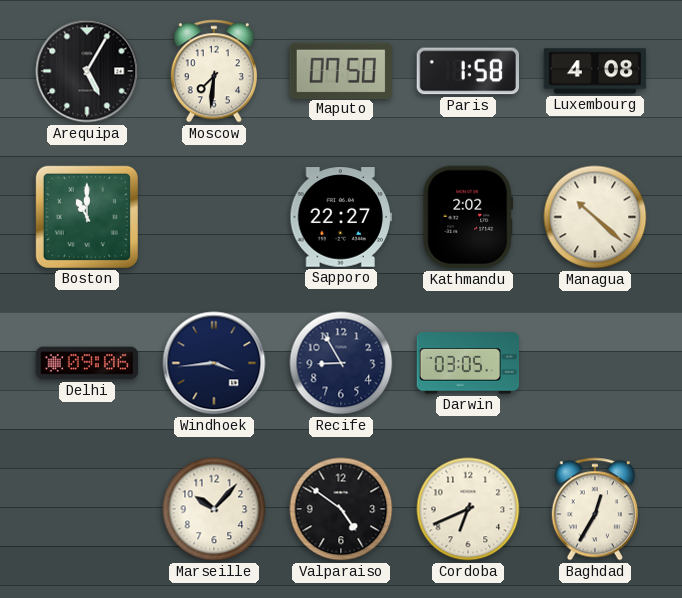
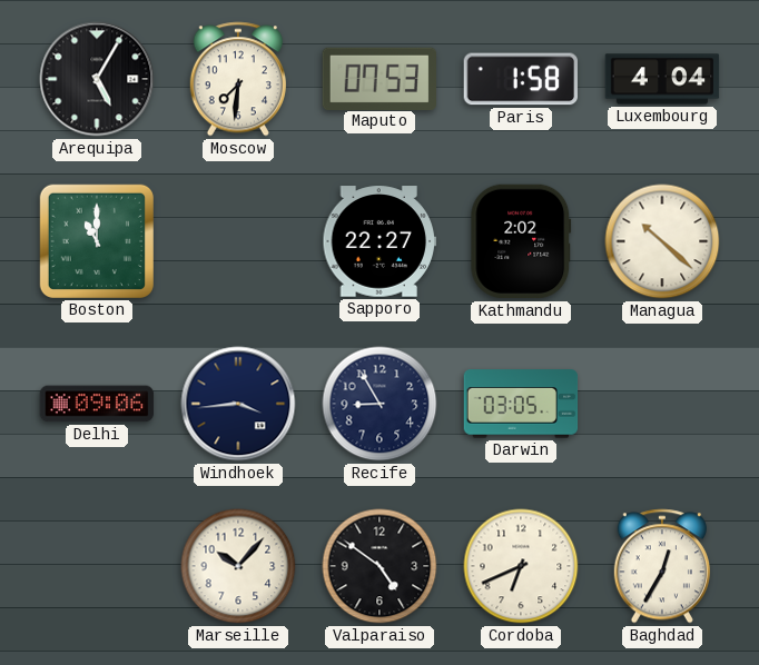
Maputo: 07:50 -> 07:53
Luxembourg: 4:08 -> 4:04
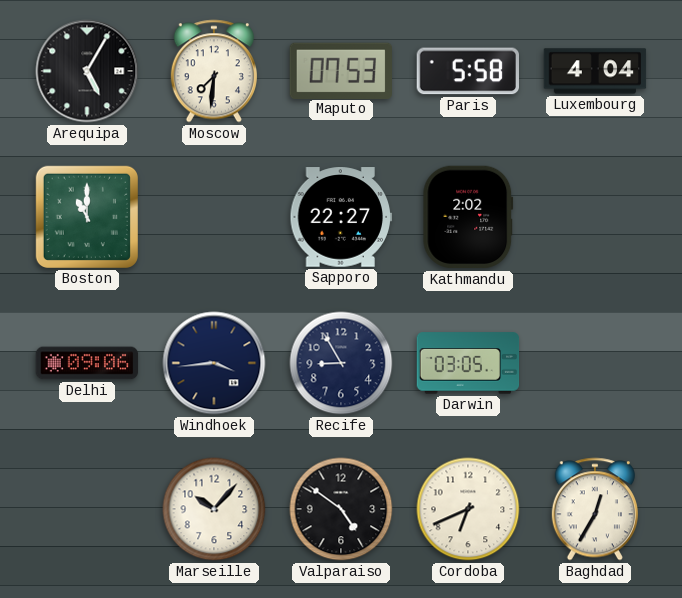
Paris: 1:58 -> 5:58
Managua: 10:22 -> none
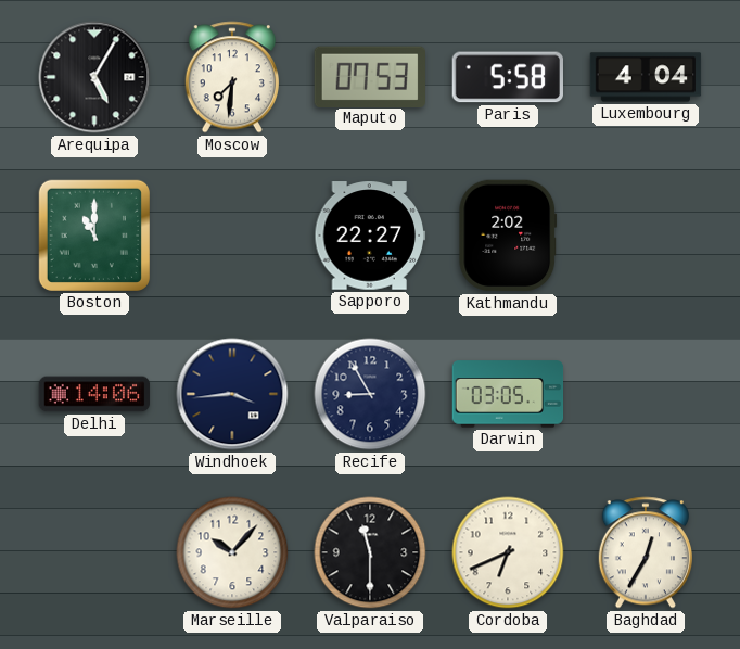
Delhi: 09:06 -> 14:06
Valparaiso: 4:51 -> 11:30
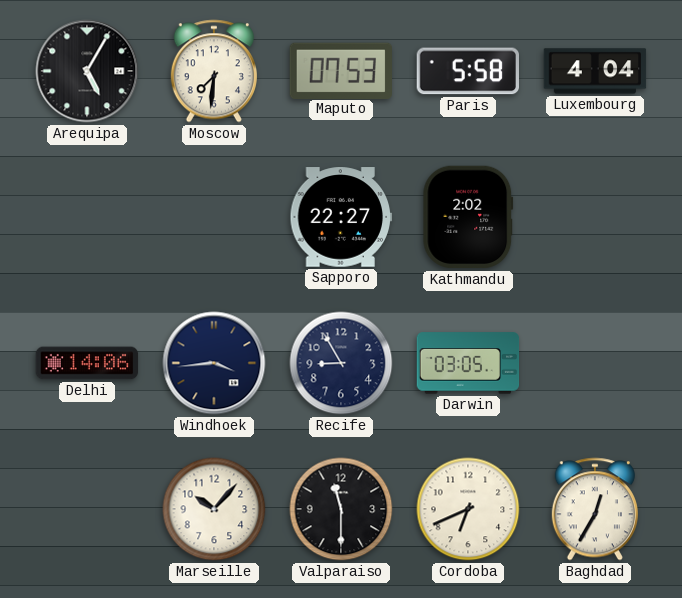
Boston: 11:00 -> none
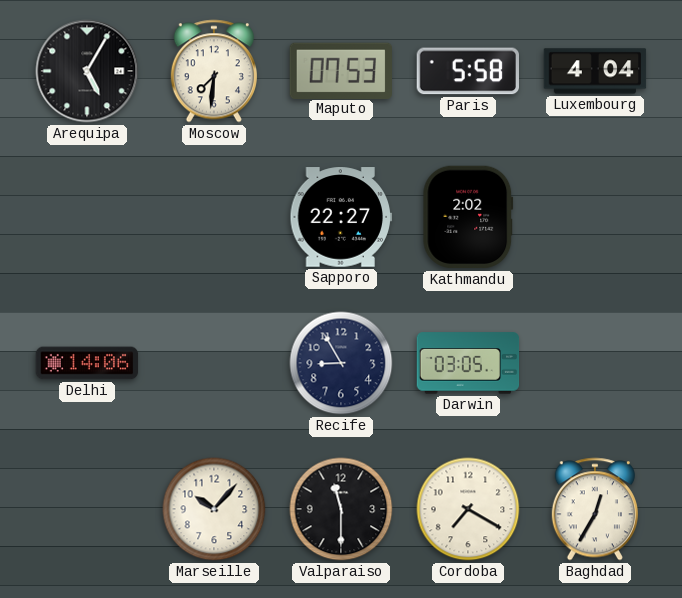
Windhoek: 3:44 -> none
Cordoba: 6:41 -> 7:20
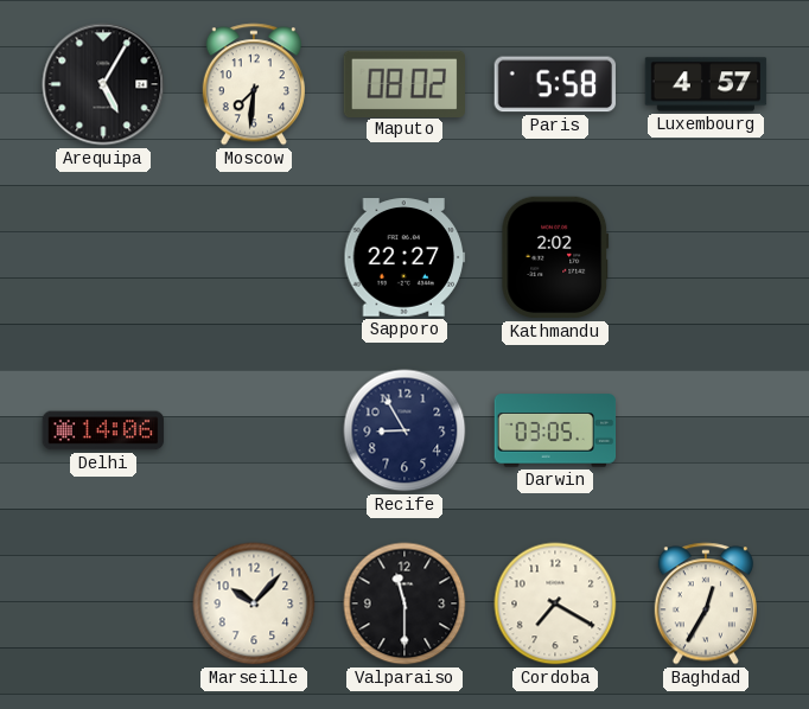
Maputo: 07:53 -> 08:02
Luxembourg: 4:04 -> 4:57
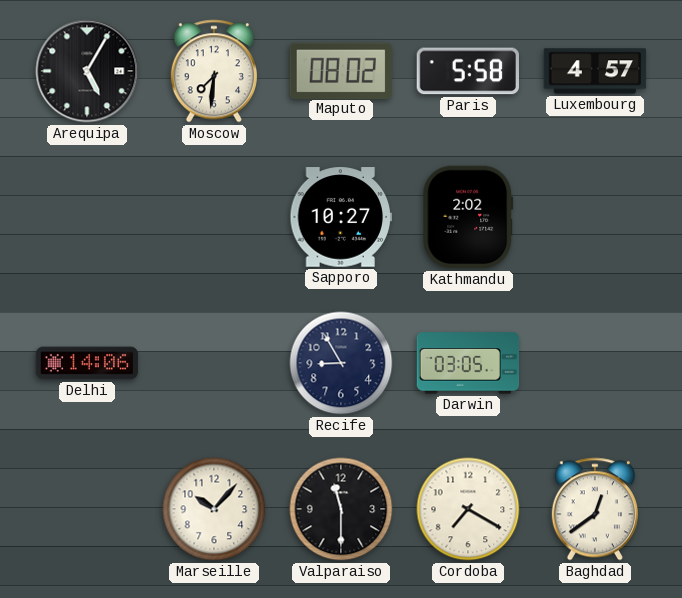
Sapporo: 22:27 -> 10:27
Baghdad: 12:35 -> 12:39
